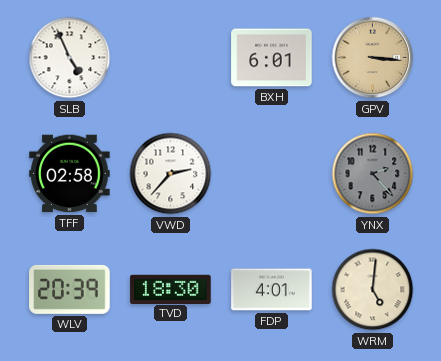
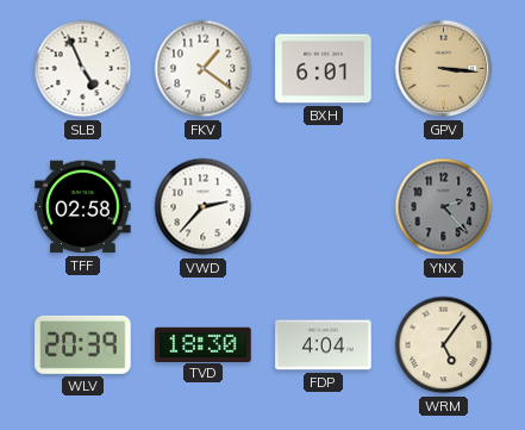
FKV: none -> 1:21
FDP: 4:01 -> 4:04
WRM: 5:01 -> 5:06
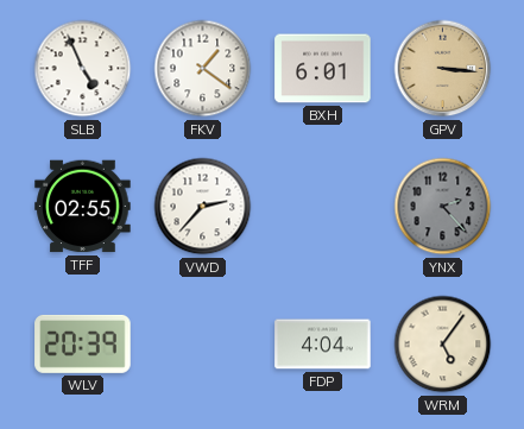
TFF: 02:58 -> 02:55
TVD: 18:30 -> none
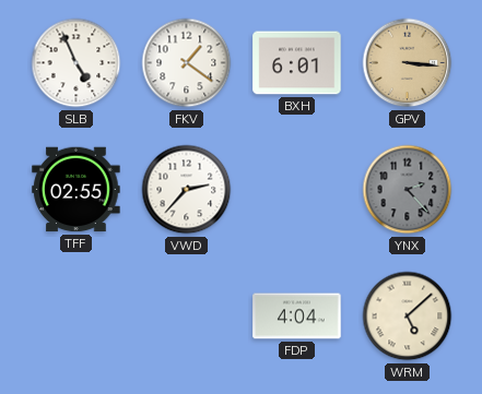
WLV: 20:39 -> none
WRM: 5:06 -> 5:08
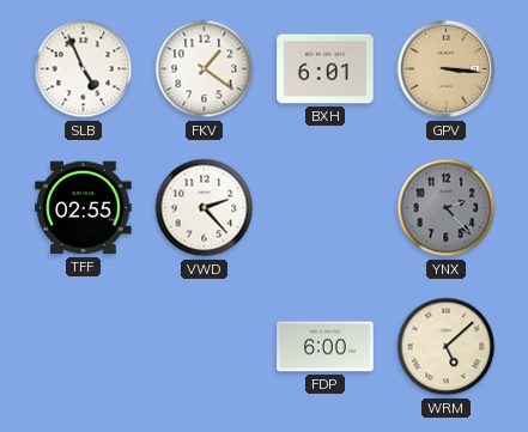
VWD: 2:37 -> 2:23
FDP: 4:04 -> 6:00
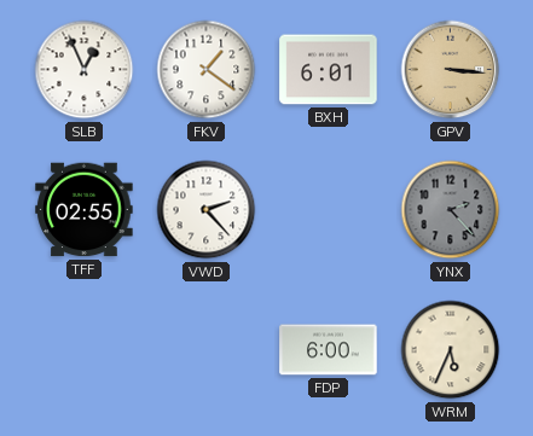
SLB: 4:56 -> 12:56
WRM: 5:08 -> 5:34
